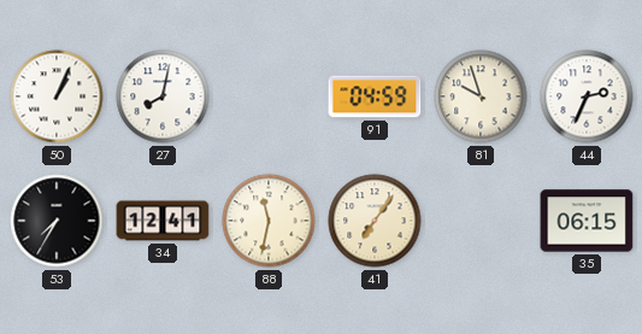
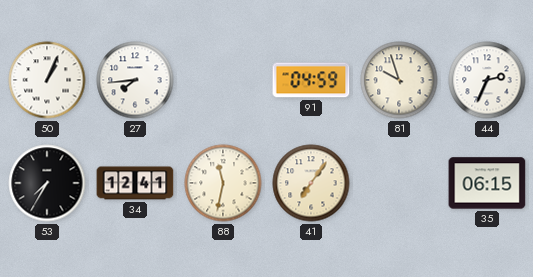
27: 8:02 -> 7:44
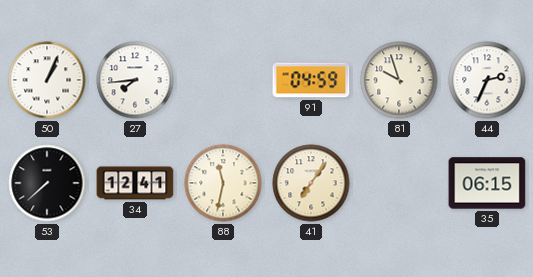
53: 7:35 -> 7:38
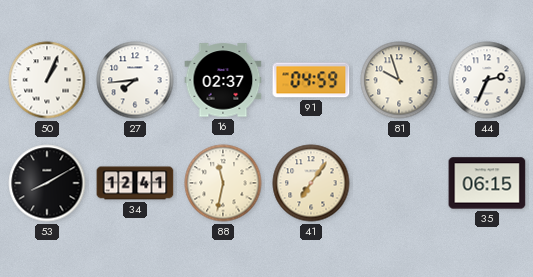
16: none -> 02:37
53: 7:38 -> 8:10
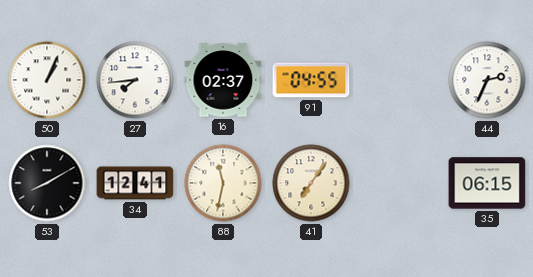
91: 04:59 -> 04:55
81: 9:57 -> none
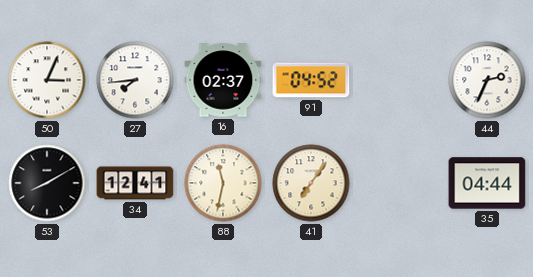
50: 1:04 -> 3:04
91: 04:55 -> 04:52
35: 06:15 -> 04:44
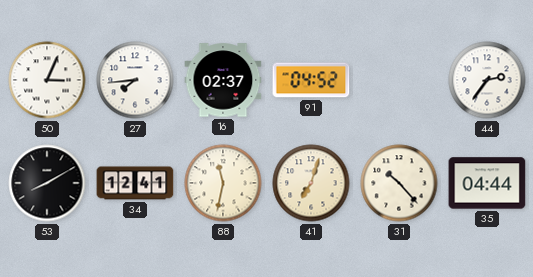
44: 2:34 -> 2:36
41: 7:06 -> 7:03
31: none -> 10:23
